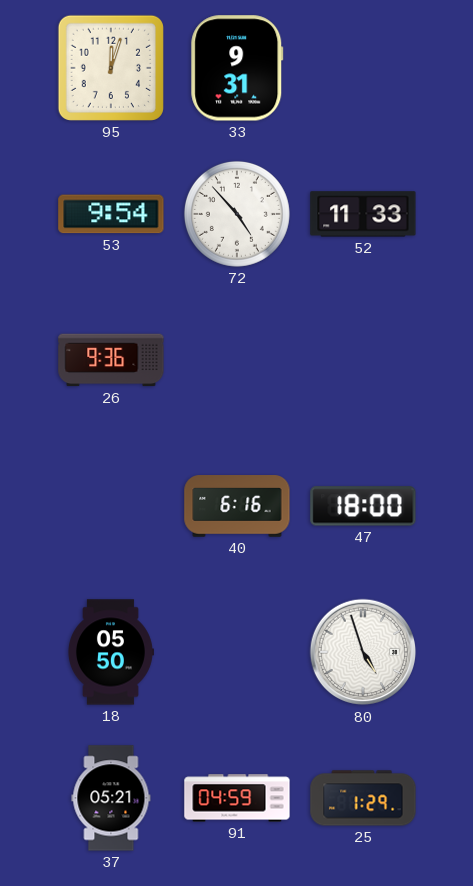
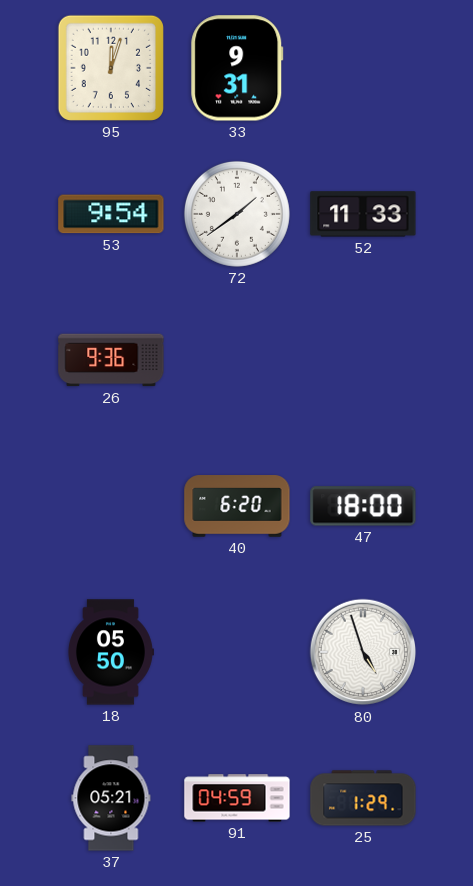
72: 4:53 -> 1:39
40: 6:16 -> 6:20
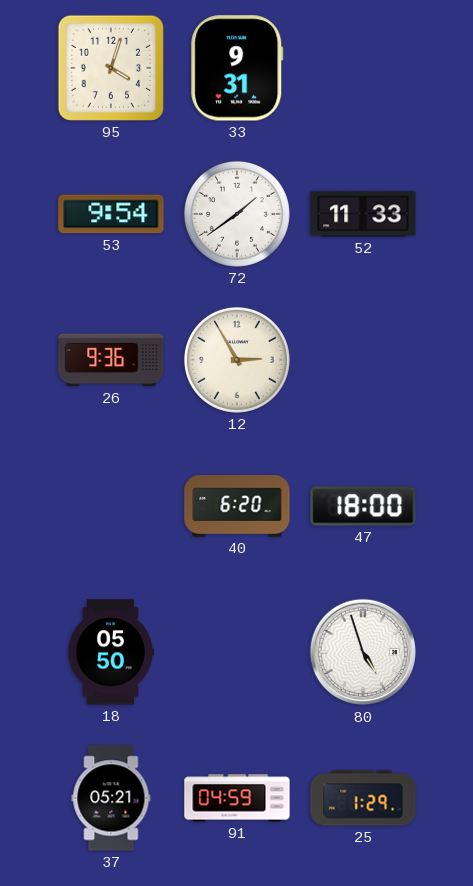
95: 12:03 -> 4:03
12: none -> 2:55
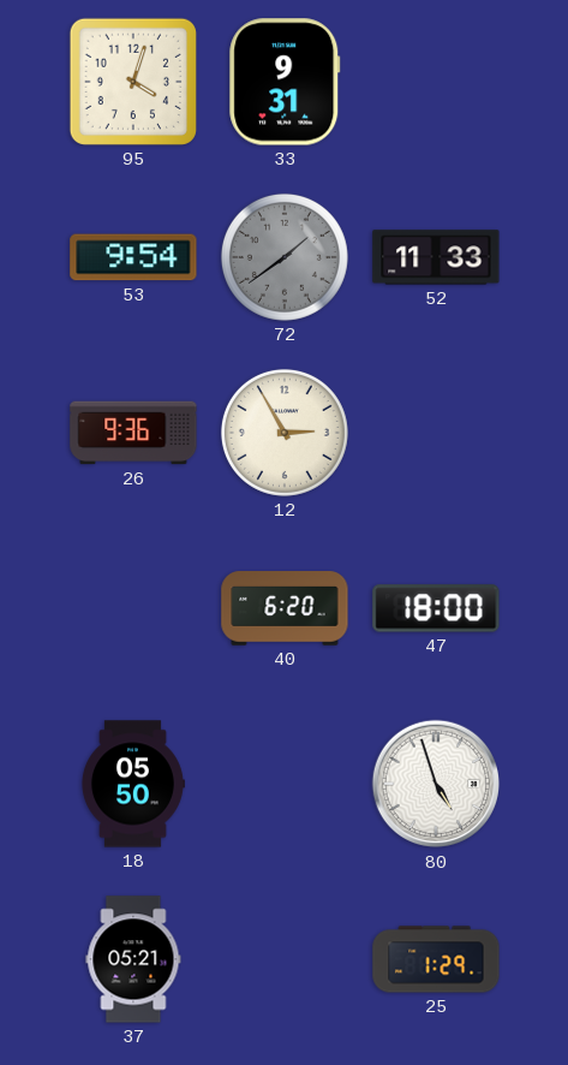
72 dial: white -> grey
91: 04:59 -> none
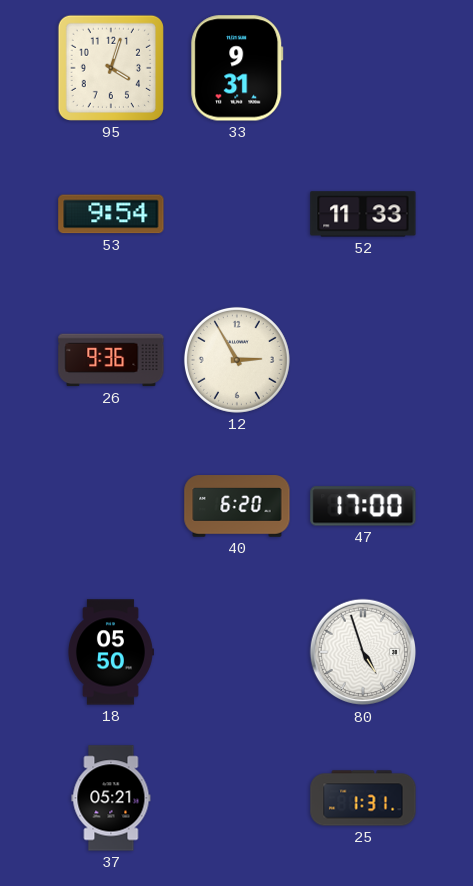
72: 1:39 -> none
47: 18:00 -> 17:00
25: 1:29 -> 1:31
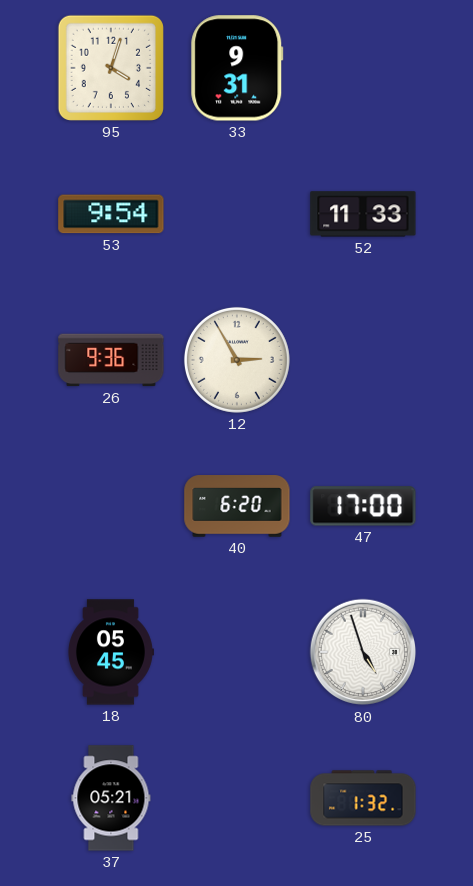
18: 05:50 -> 05:45
25: 1:31 -> 1:32
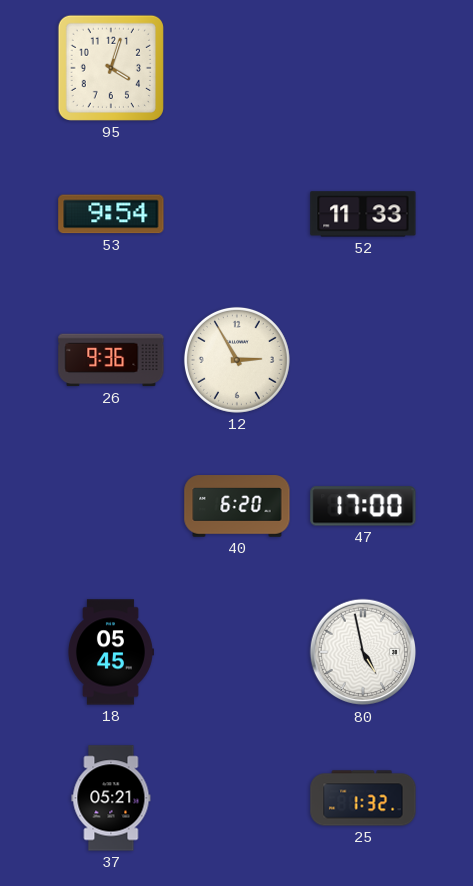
33: 9:31 -> none
80: 4:57 -> 4:58
